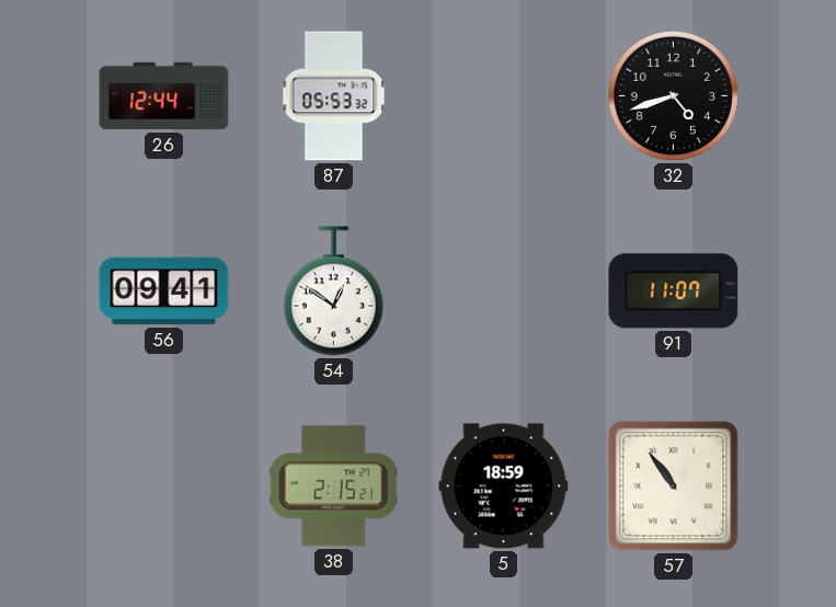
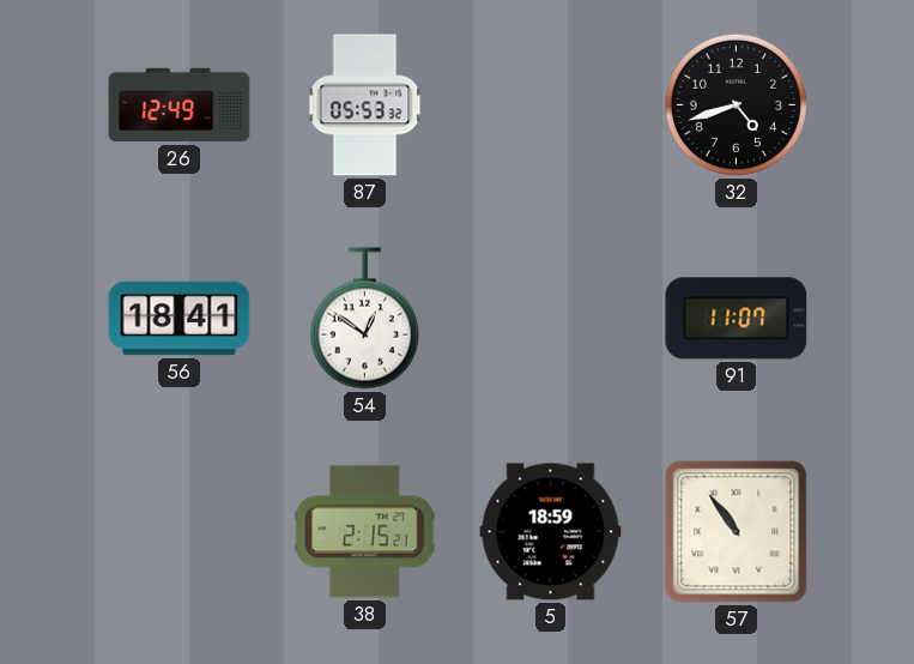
26: 12:44 -> 12:49
56: 09:41 -> 18:41
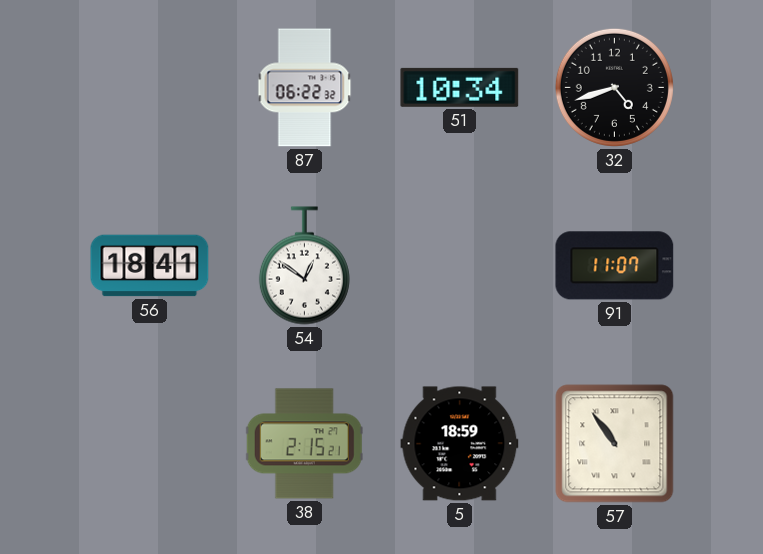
26: 12:49 -> none
87: 05:53 -> 06:22
51: none -> 10:34
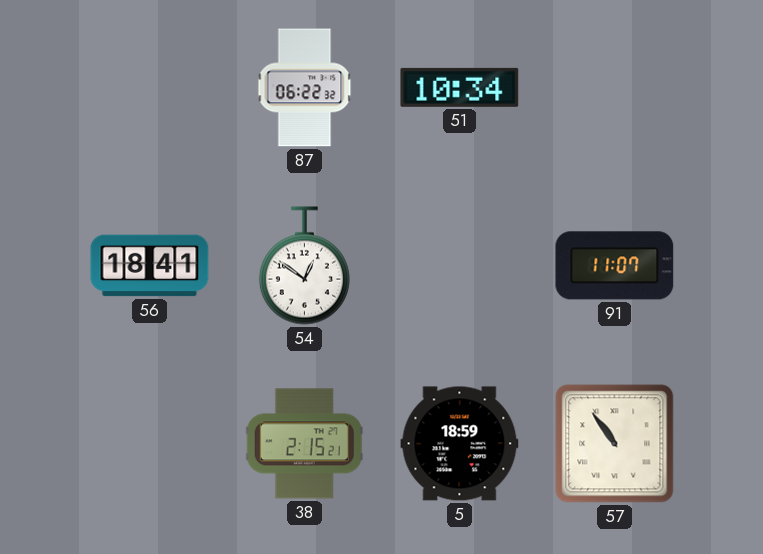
32: 4:42 -> none
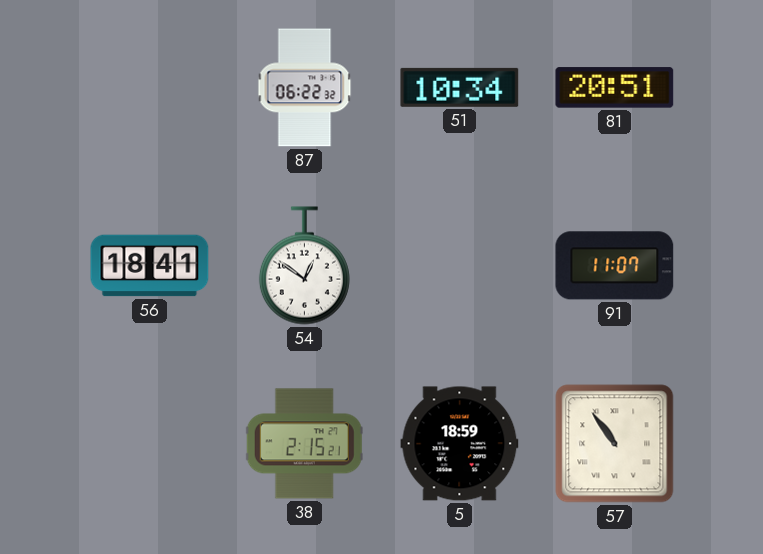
81: none -> 20:51
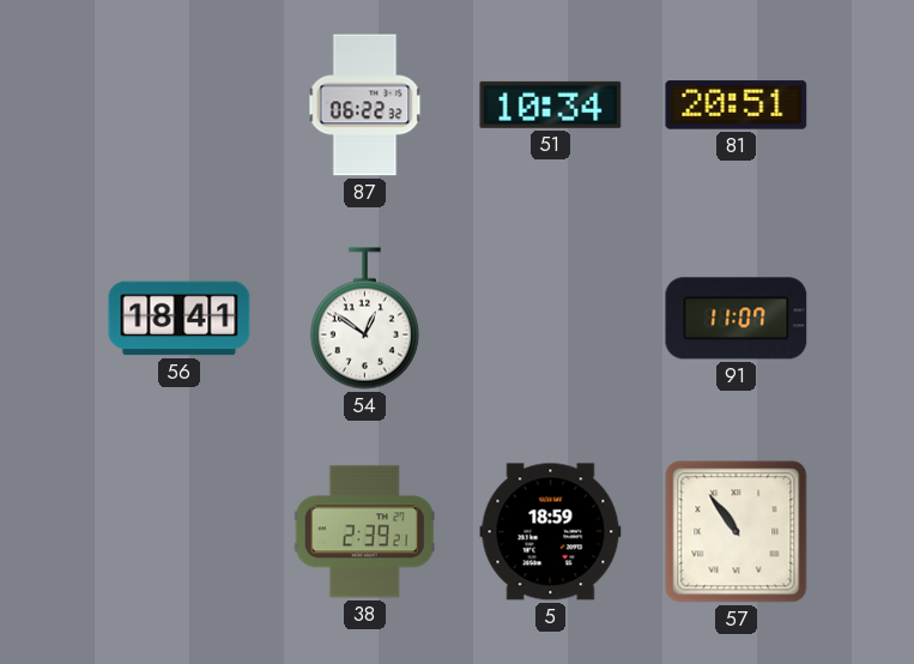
38: 2:15 -> 2:39
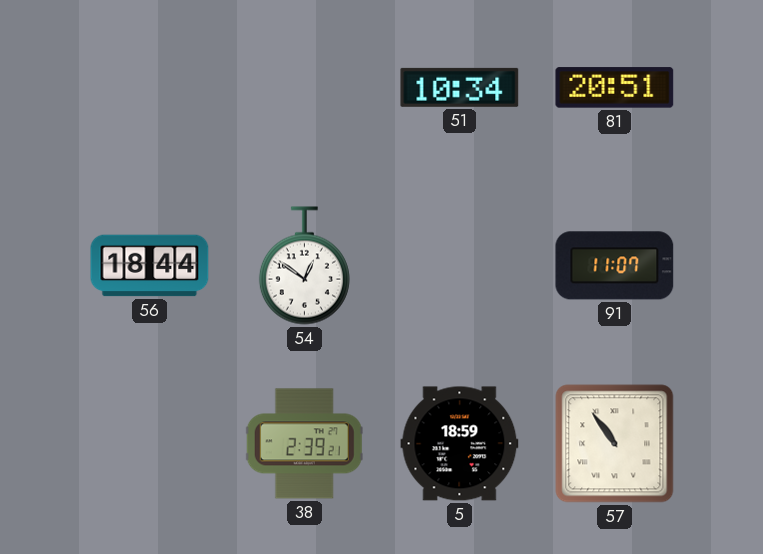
87: 06:22 -> none
56: 18:41 -> 18:44
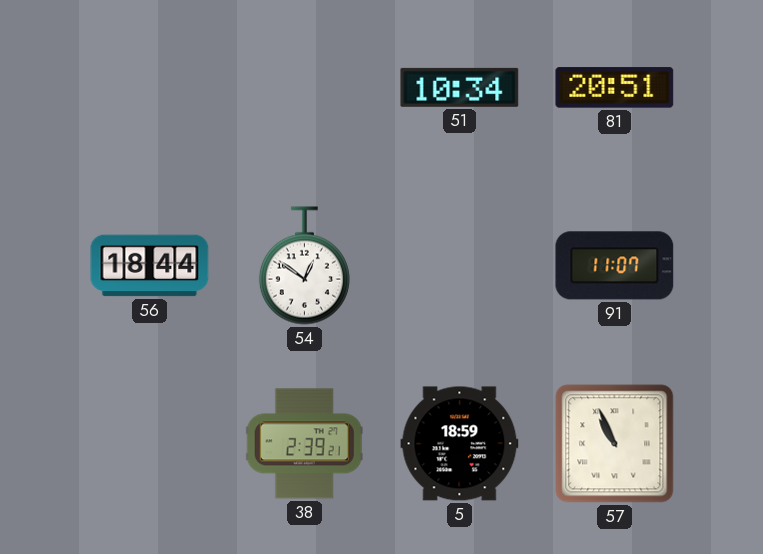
57: 10:54 -> 10:56
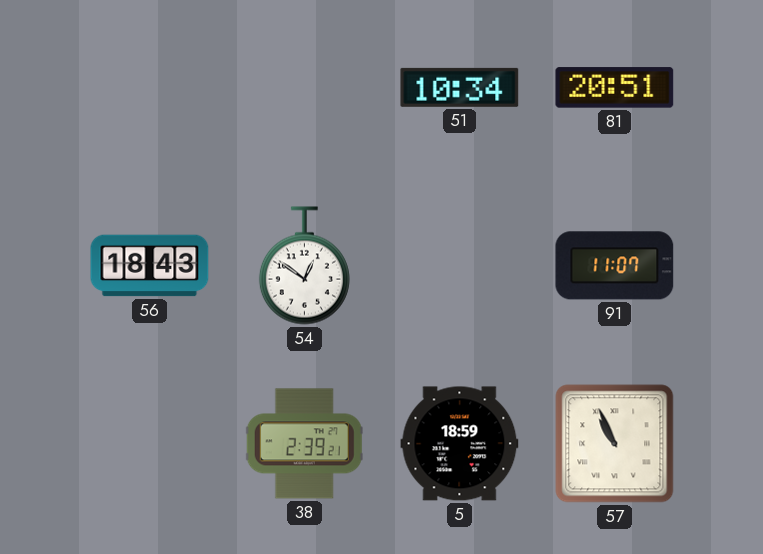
56: 18:44 -> 18:43
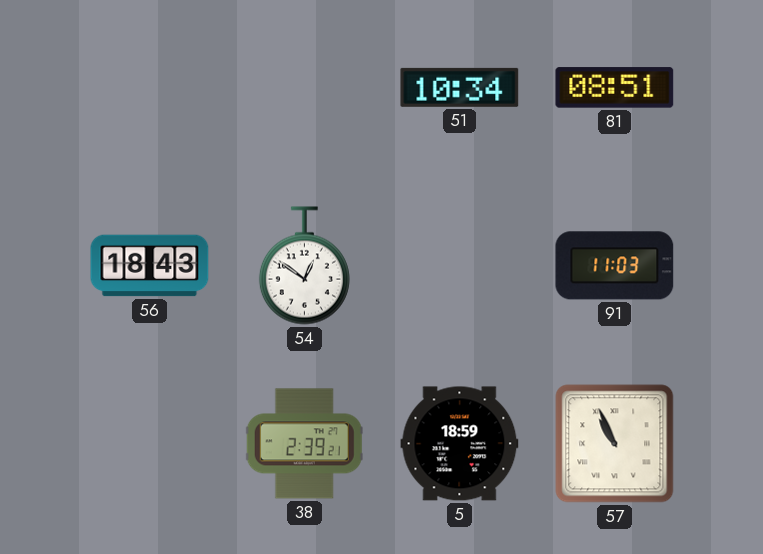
81: 20:51 -> 08:51
91: 11:07 -> 11:03
